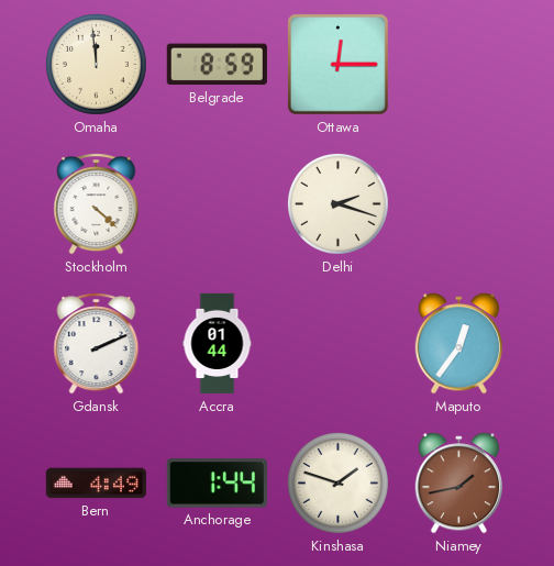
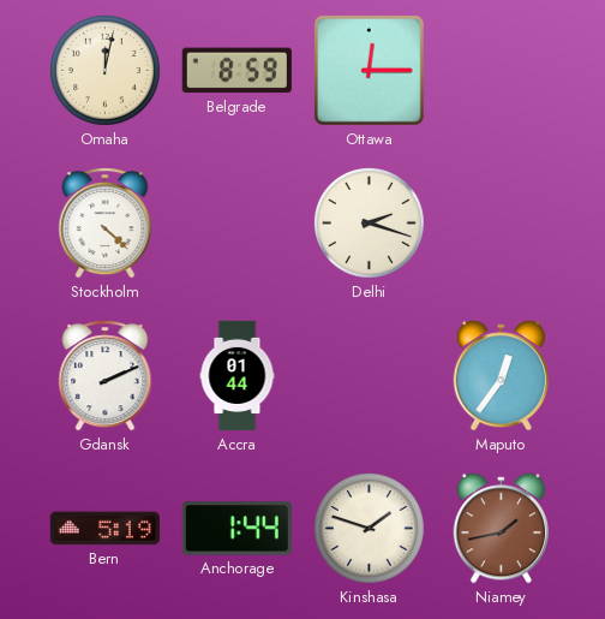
Omaha: 11:59 -> 12:02
Bern: 4:49 -> 5:19
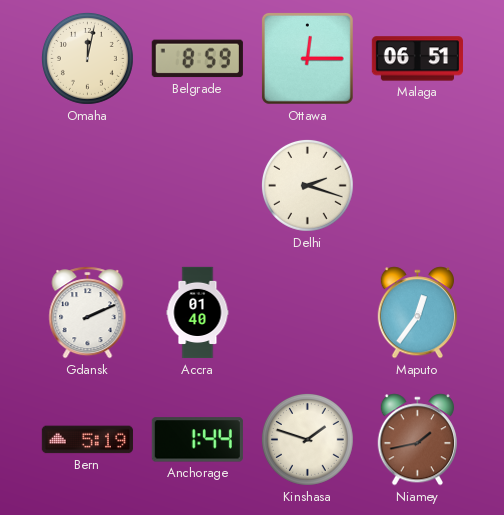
Malaga: none -> 06:51
Stockholm: 4:22 -> none
Accra: 01:44 -> 01:40
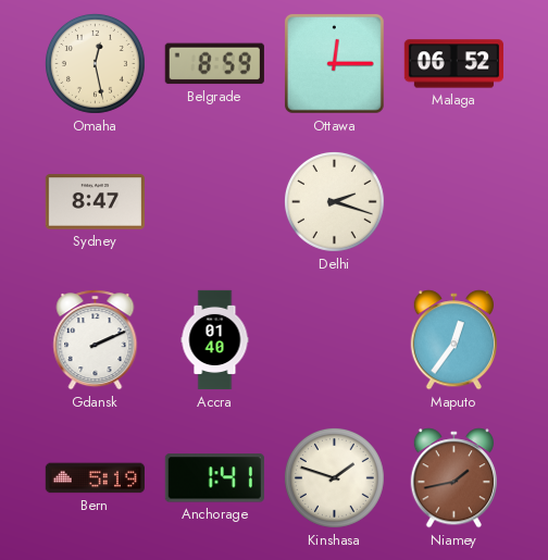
Omaha: 12:02 -> 12:28
Malaga: 06:51 -> 06:52
Sydney: none -> 8:47
Anchorage: 1:44 -> 1:41
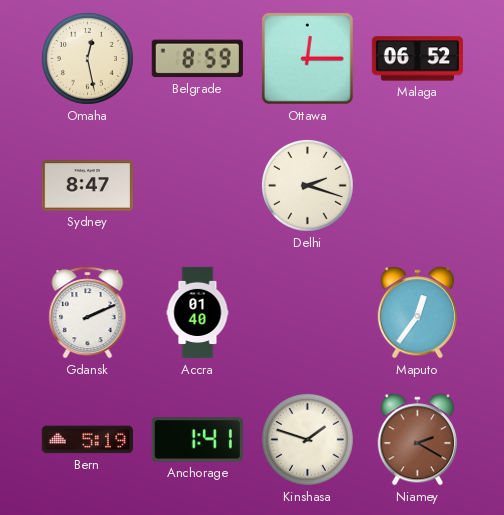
Niamey: 1:43 -> 2:20
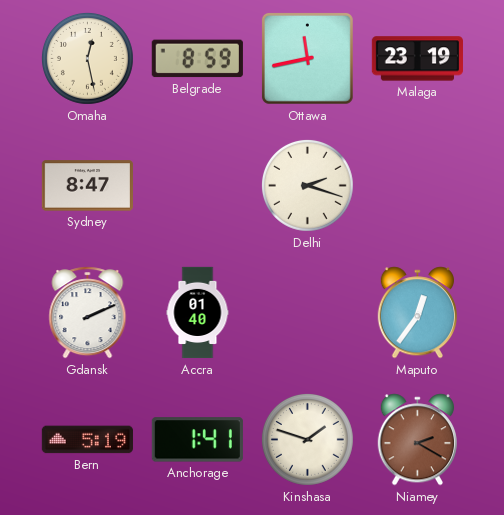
Ottawa: 12:15 -> 11:43
Malaga: 06:52 -> 23:19
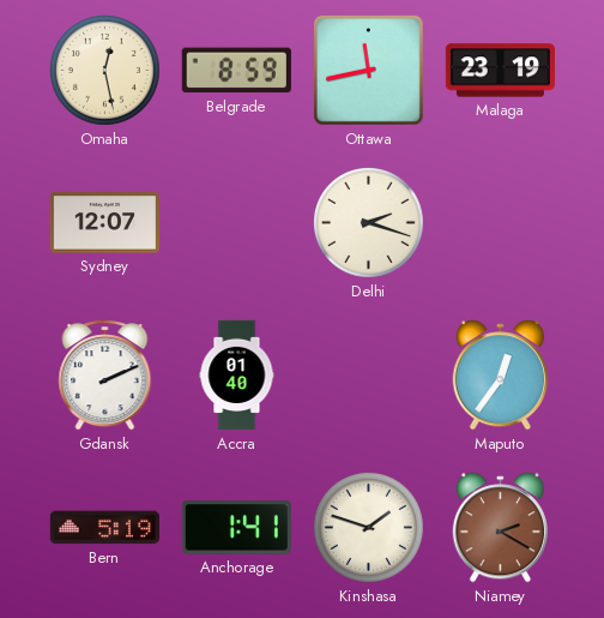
Sydney: 8:47 -> 12:07
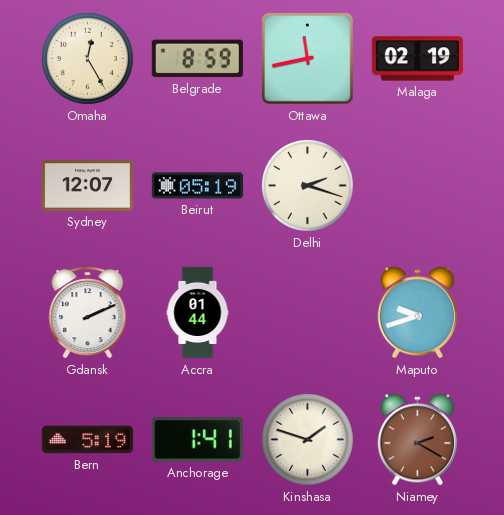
Omaha: 12:28 -> 12:25
Malaga: 23:19 -> 02:19
Beirut: none -> 05:19
Accra: 01:40 -> 01:44
Maputo: 12:36 -> 9:42
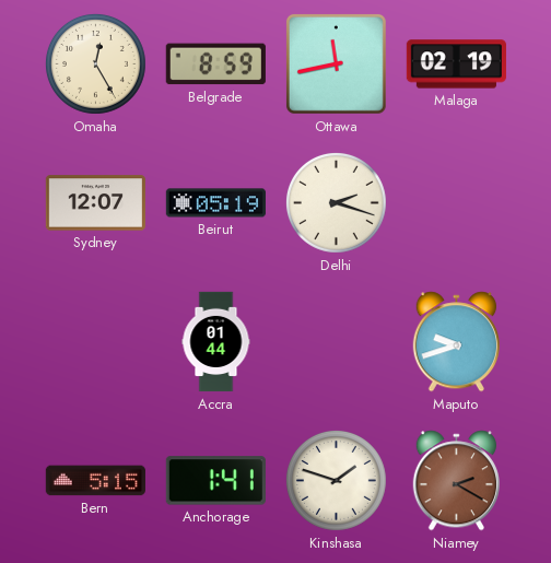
Gdansk: 2:11 -> none
Bern: 5:19 -> 5:15
